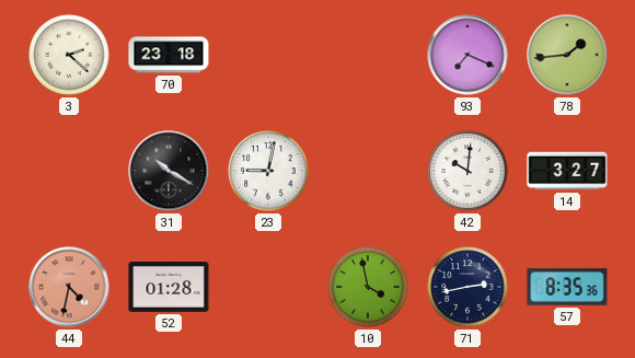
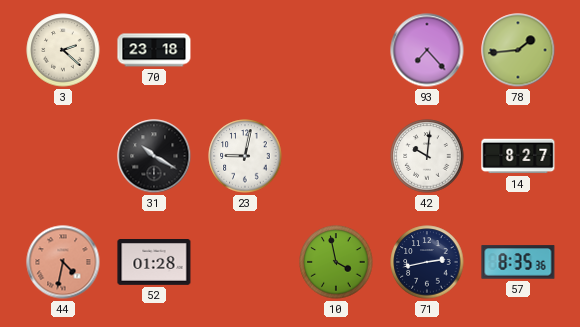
93: 7:19 -> 7:23
14: 3:27 -> 8:27
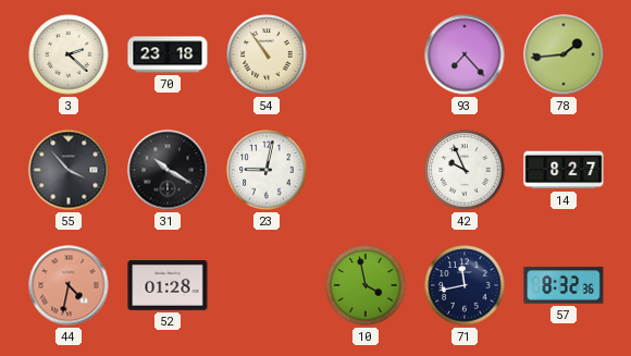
54: none -> 10:54
55: none -> 3:53
42: 10:01 -> 9:56
71: 2:43 -> 11:43
57: 8:35 -> 8:32
